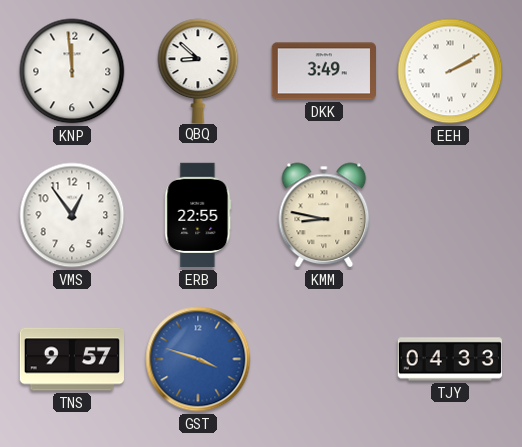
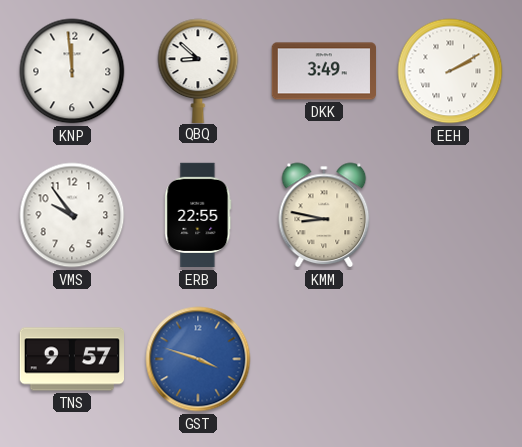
VMS: 12:54 -> 9:54
TJY: 04:33 -> none
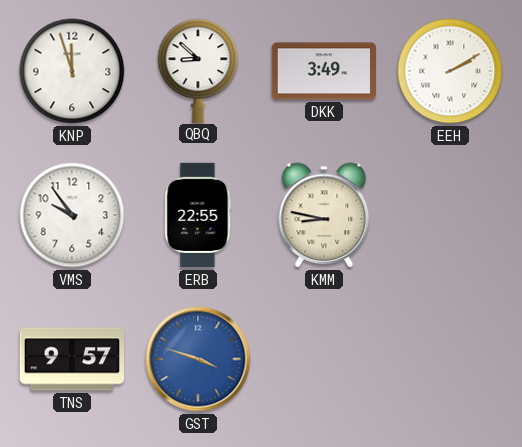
KNP: 11:59 -> 11:57
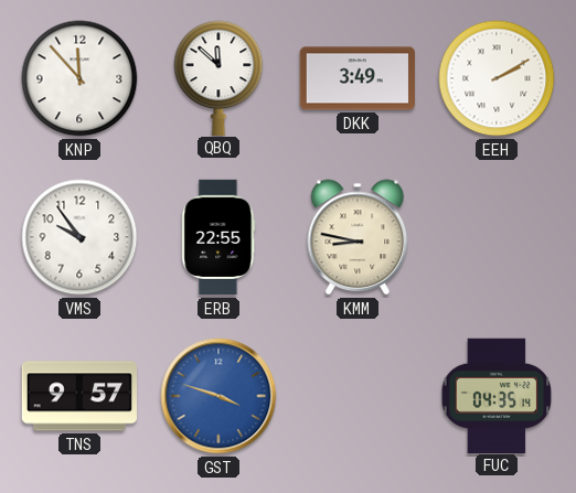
KNP: 11:57 -> 11:53
QBQ: 8:52 -> 11:52
FUC: none -> 04:35
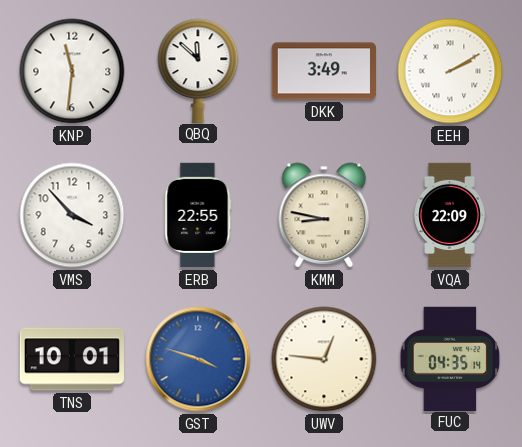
KNP: 11:53 -> 11:31
VMS: 9:54 -> 3:53
VQA: none -> 22:09
TNS: 9:57 -> 10:01
UWV: none -> 12:46
